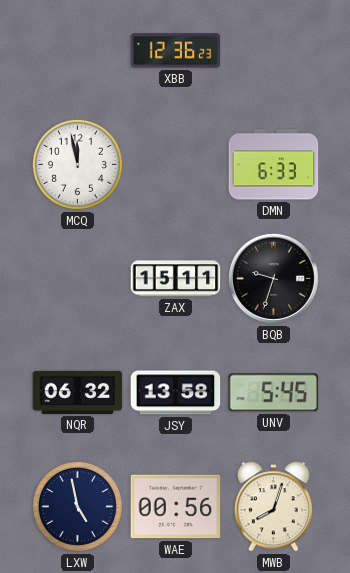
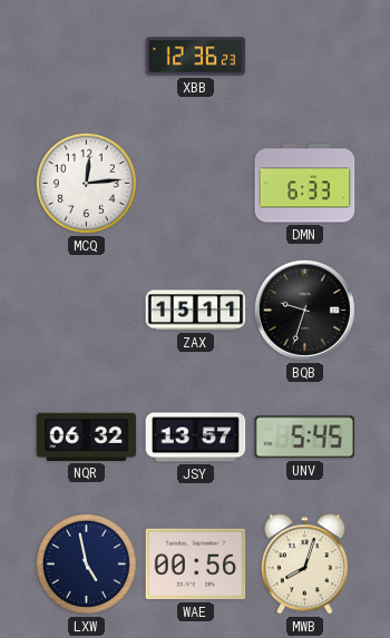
MCQ: 11:58 -> 12:14
JSY: 13:58 -> 13:57
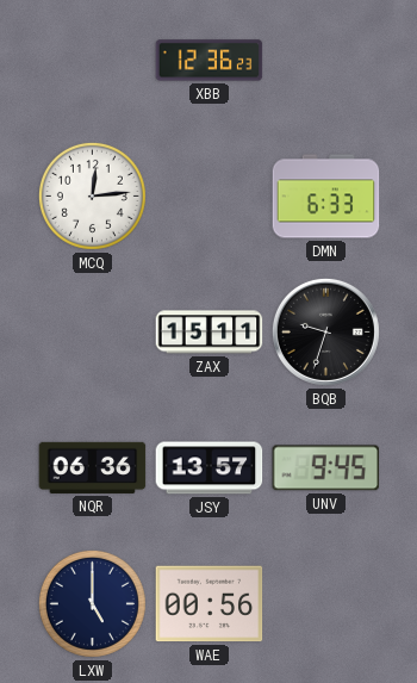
NQR: 06:32 -> 06:36
UNV: 5:45 -> 9:45
LXW: 4:58 -> 5:00
MWB: 8:03 -> none
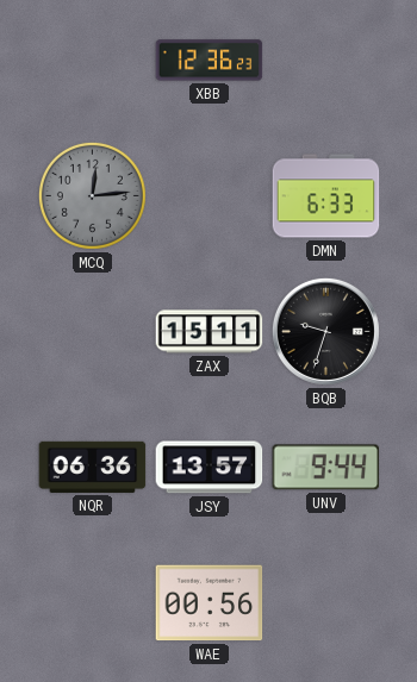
MCQ dial: white -> grey
UNV: 9:45 -> 9:44
LXW: 5:00 -> none
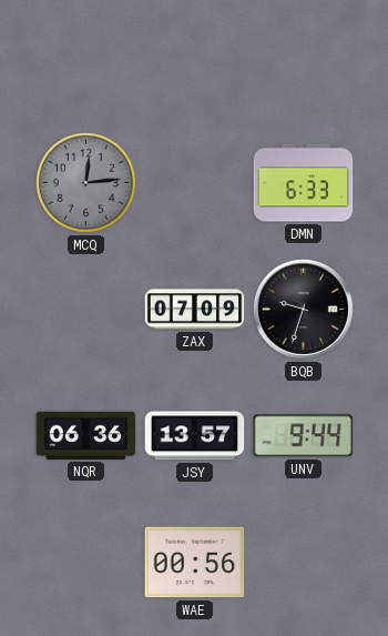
XBB: 12:36 -> none
ZAX: 15:11 -> 07:09
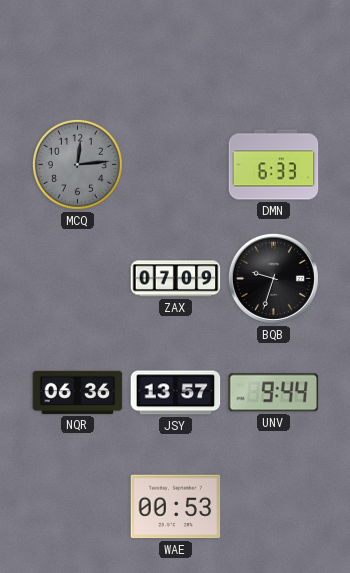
WAE: 00:56 -> 00:53
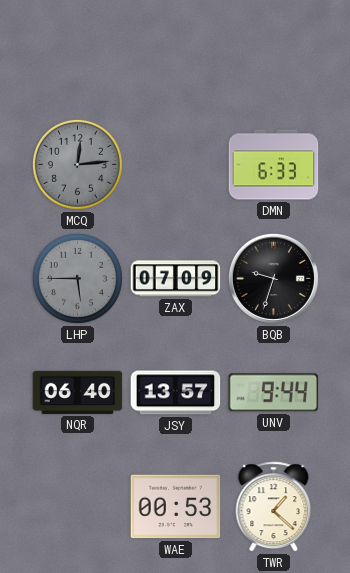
LHP: none -> 5:45
NQR: 06:36 -> 06:40
TWR: none -> 1:22
